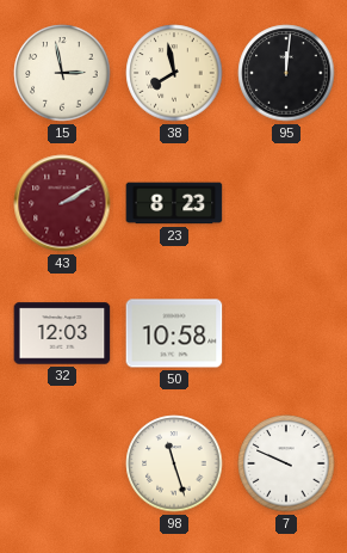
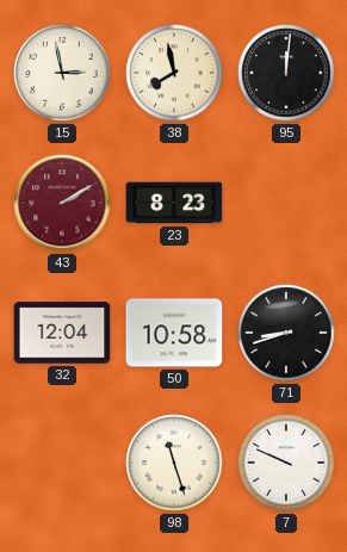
32: 12:03 -> 12:04
71: none -> 8:42
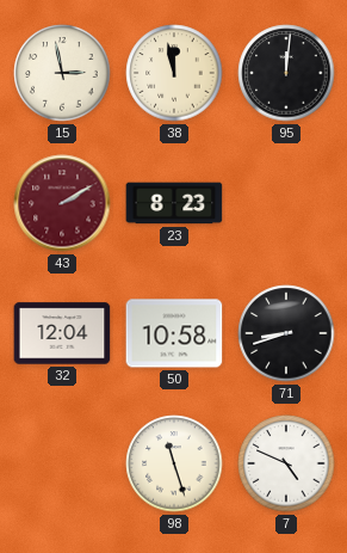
38: 7:58 -> 11:58
7: 9:49 -> 4:49
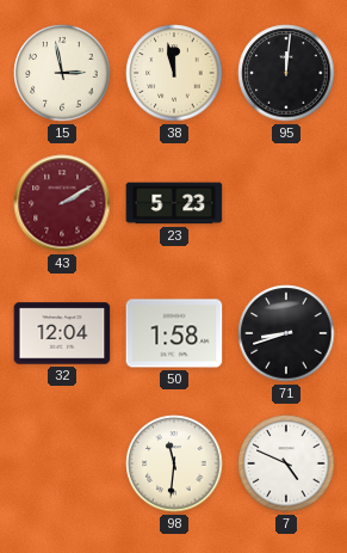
23: 8:23 -> 5:23
50: 10:58 -> 1:58
98: 11:27 -> 11:31
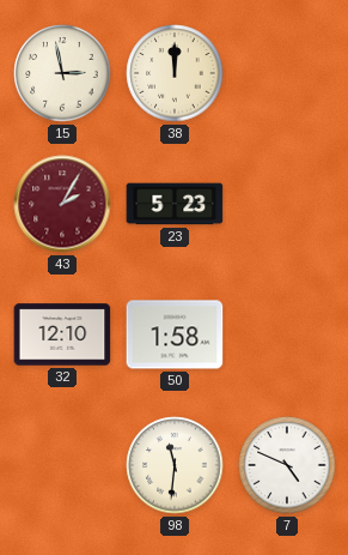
38: 11:58 -> 12:00
95: 12:01 -> none
43: 2:10 -> 2:05
32: 12:04 -> 12:10
71: 8:42 -> none
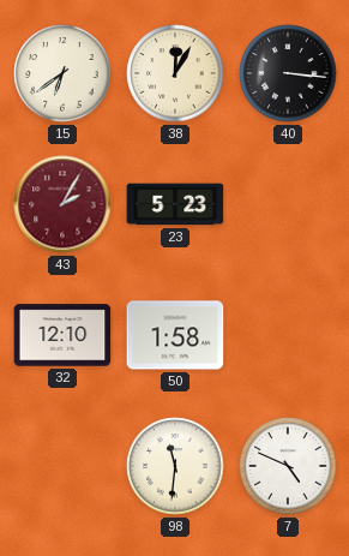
15: 2:58 -> 6:39
38: 12:00 -> 12:05
40: none -> 3:16
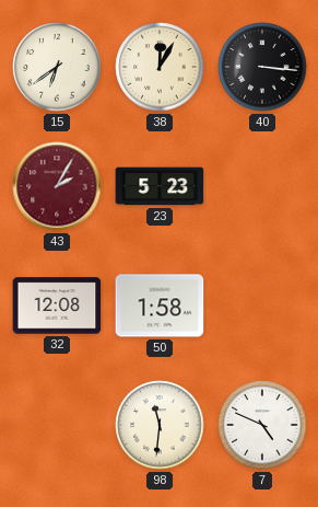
32: 12:10 -> 12:08
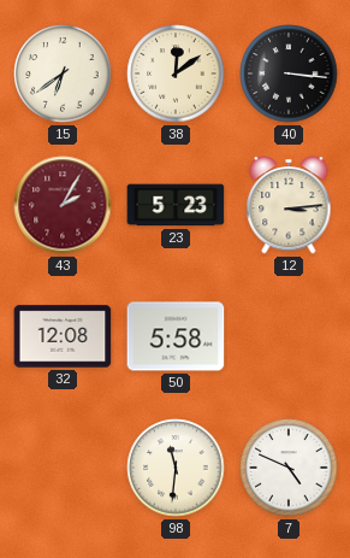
38: 12:05 -> 12:09
12: none -> 3:14
50: 1:58 -> 5:58
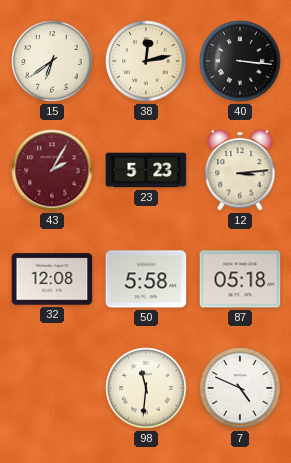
38: 12:09 -> 12:13
87: none -> 05:18
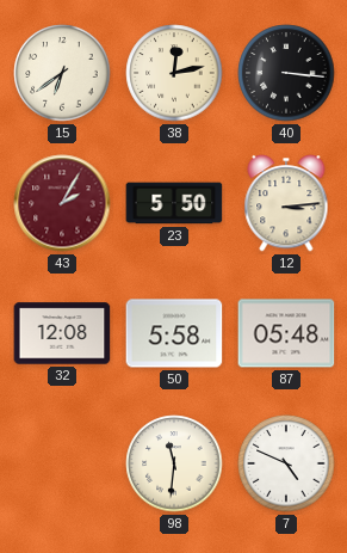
23: 5:23 -> 5:50
87: 05:18 -> 05:48
